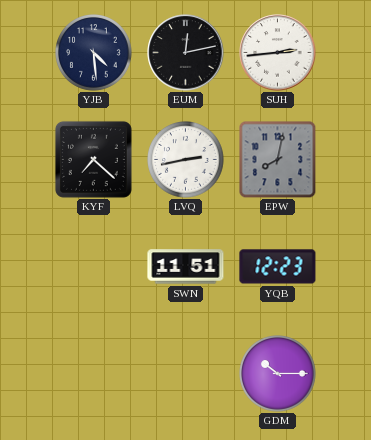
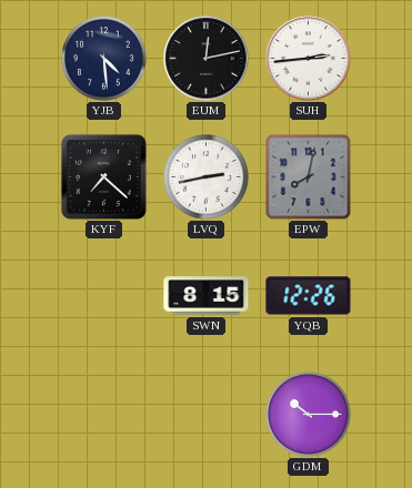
SWN: 11:51 -> 8:15
YQB: 12:23 -> 12:26
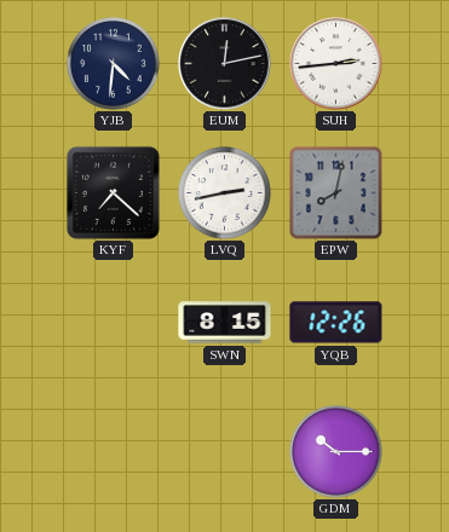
YJB: 4:29 -> 4:31
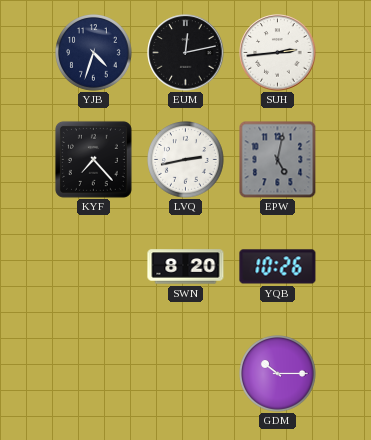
YJB: 4:31 -> 4:33
KYF: 7:22 -> 7:23
EPW: 8:02 -> 5:02
SWN: 8:15 -> 8:20
YQB: 12:26 -> 10:26
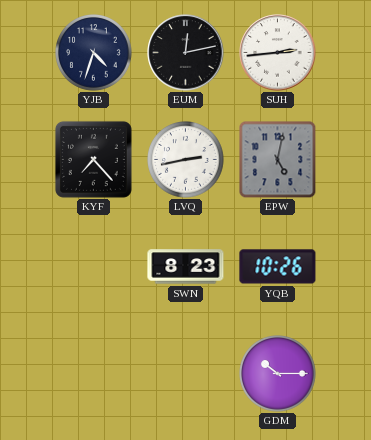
SWN: 8:20 -> 8:23
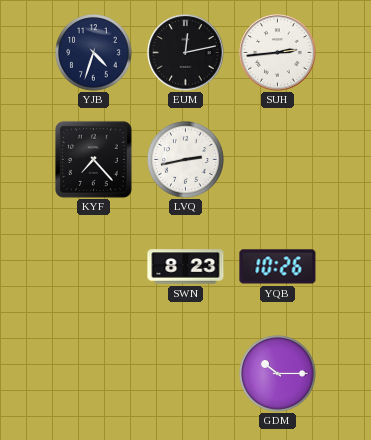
EPW: 5:02 -> none
